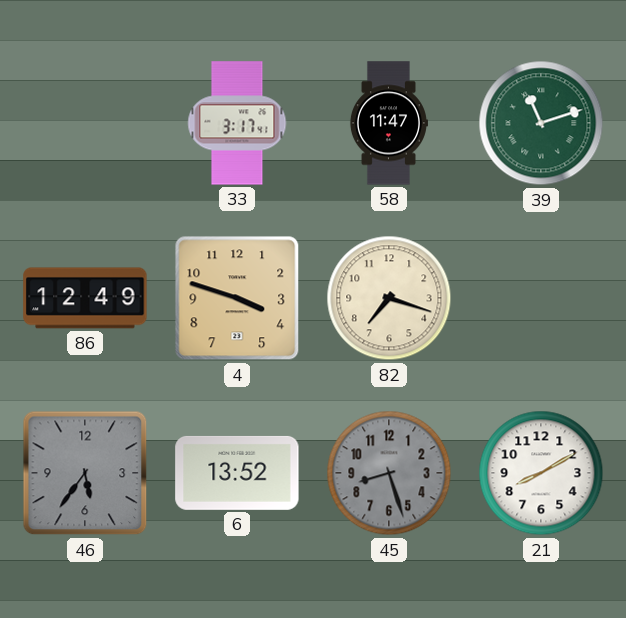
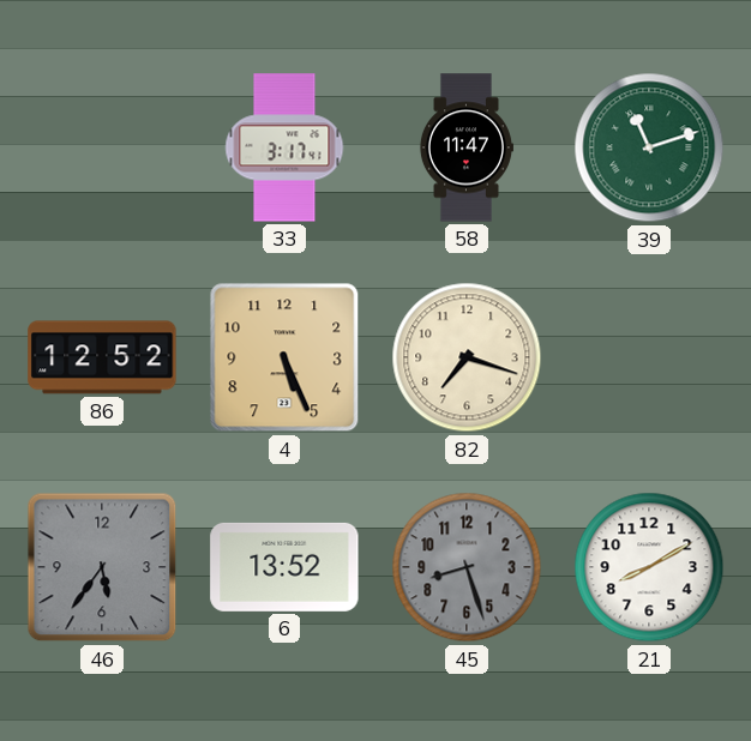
86: 12:49 -> 12:52
4: 3:48 -> 5:26
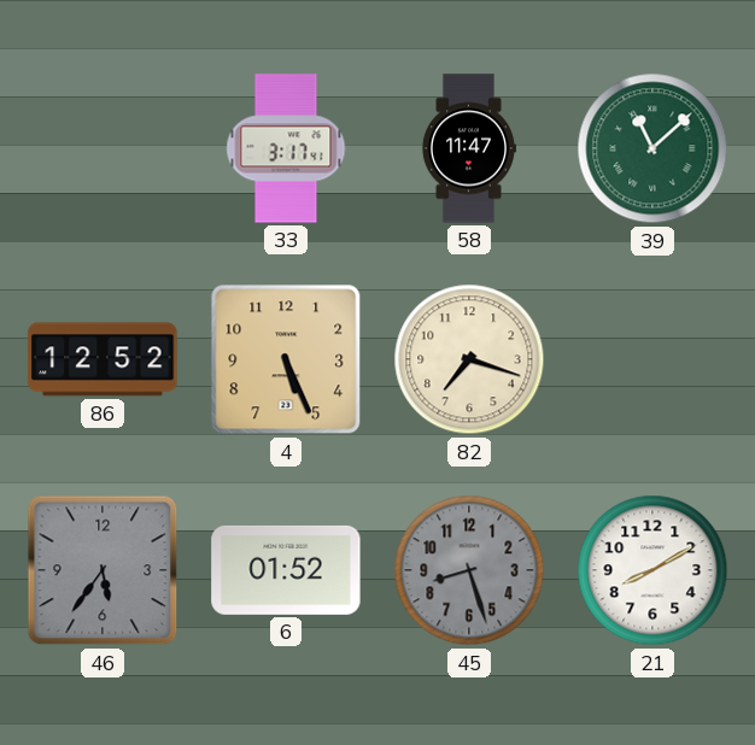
39: 11:12 -> 11:08
6: 13:52 -> 01:52
